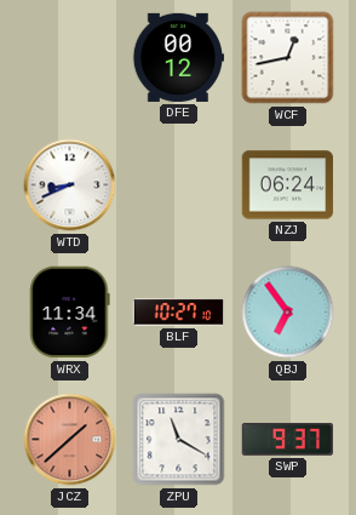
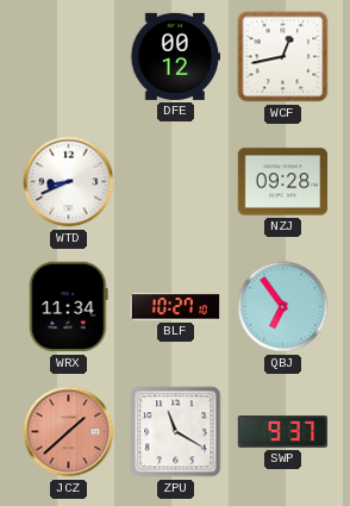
NZJ: 06:24 -> 09:28
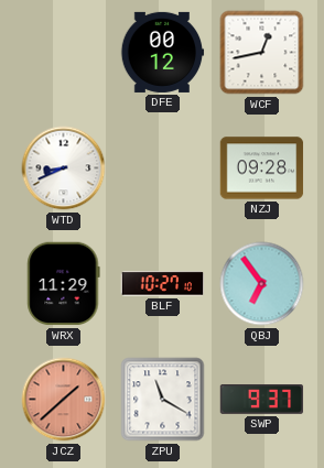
WRX: 11:34 -> 11:29
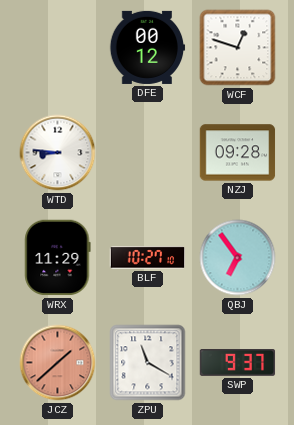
WCF: 12:43 -> 12:48
WTD: 8:41 -> 8:46
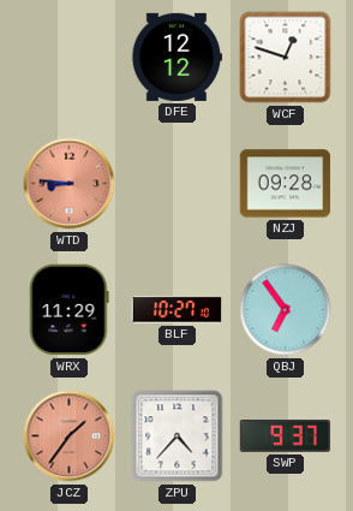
DFE: 00:12 -> 12:12
WTD dial: white -> salmon
JCZ: 1:38 -> 1:36
ZPU: 11:20 -> 4:37
